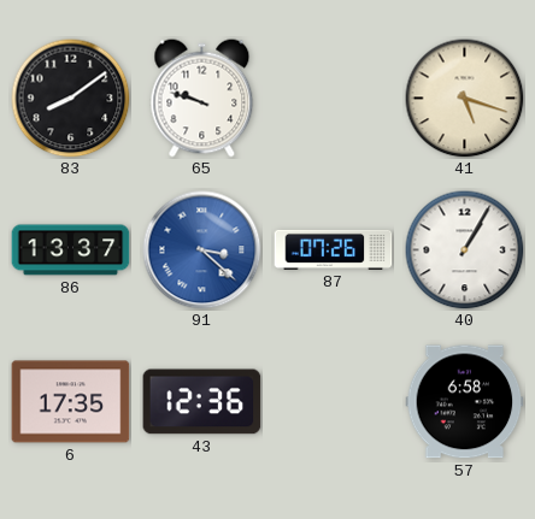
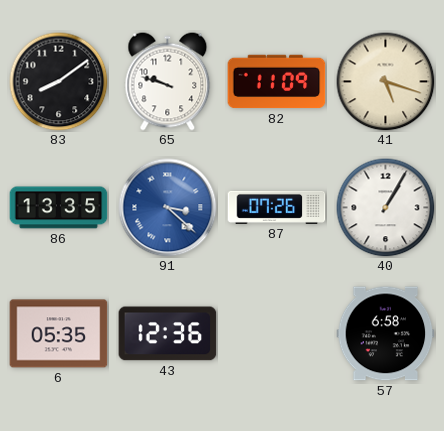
82: none -> 11:09
86: 13:37 -> 13:35
6: 17:35 -> 05:35
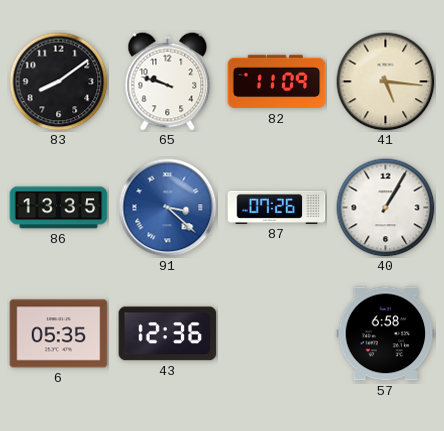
41: 5:18 -> 5:16
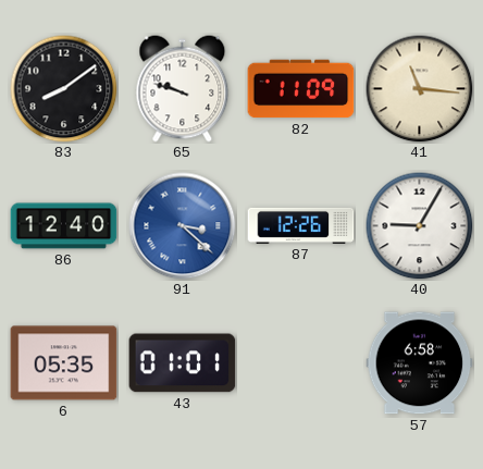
41: 5:16 -> 11:16
86: 13:35 -> 12:40
87: 07:26 -> 12:26
40: 1:05 -> 9:05
43: 12:36 -> 01:01
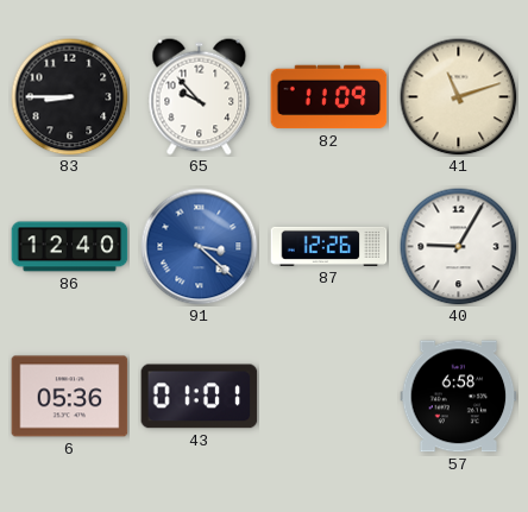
83: 8:09 -> 8:45
65: 9:48 -> 9:53
41: 11:16 -> 11:12
6: 05:35 -> 05:36
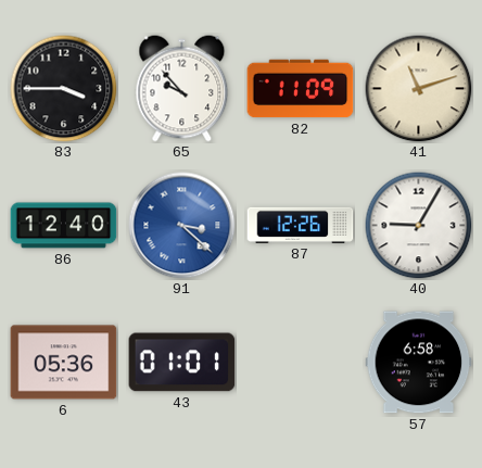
83: 8:45 -> 3:45
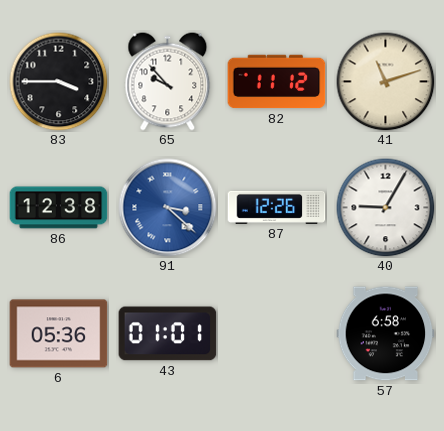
82: 11:09 -> 11:12
86: 12:40 -> 12:38
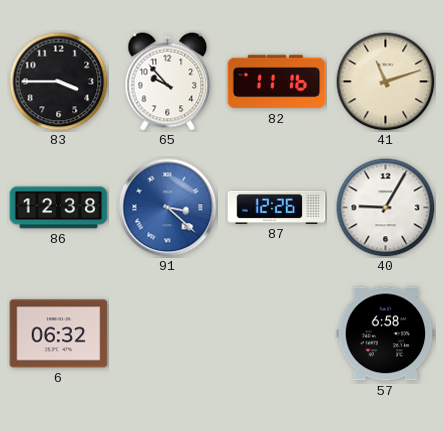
82: 11:12 -> 11:16
6: 05:36 -> 06:32
43: 01:01 -> none
